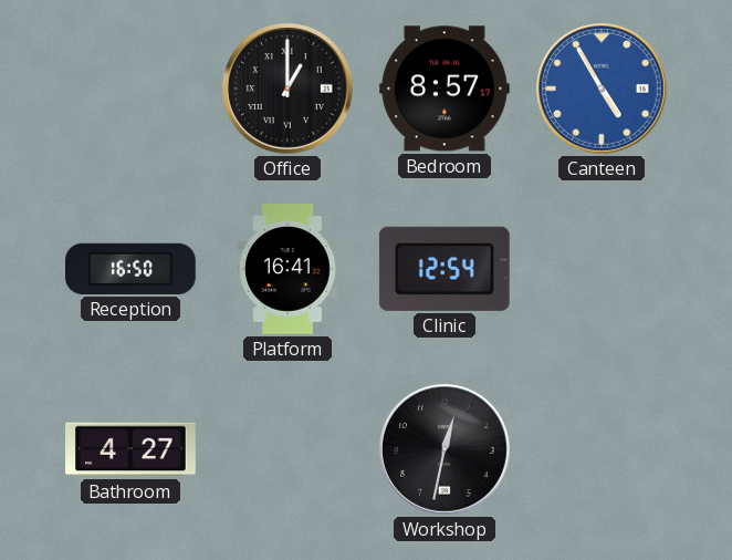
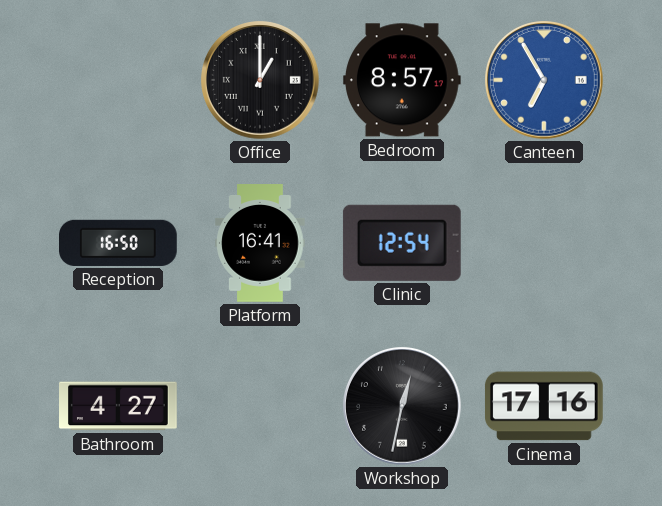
Canteen: 4:55 -> 6:55
Cinema: none -> 17:16
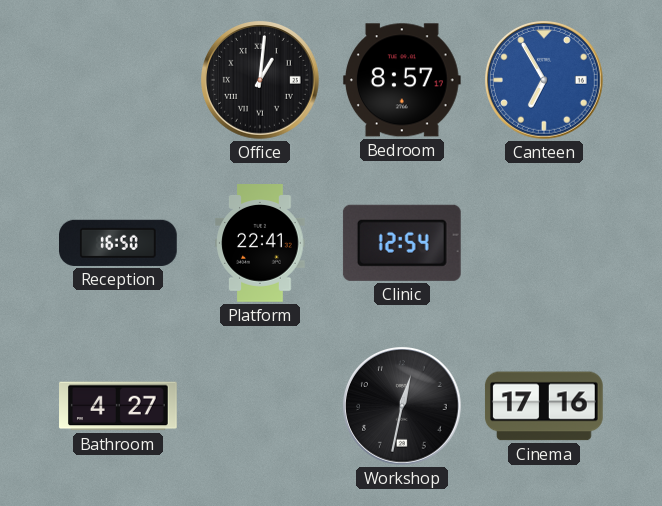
Office: 1:00 -> 1:01
Platform: 16:41 -> 22:41
